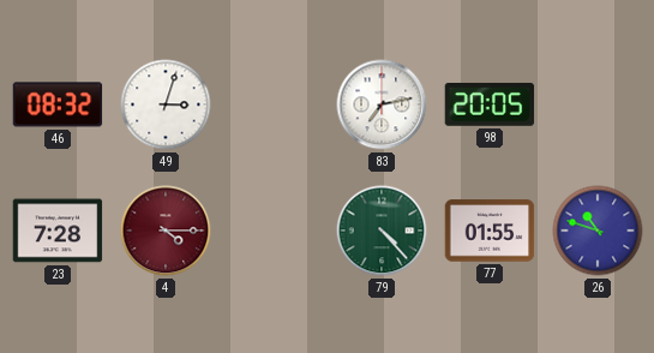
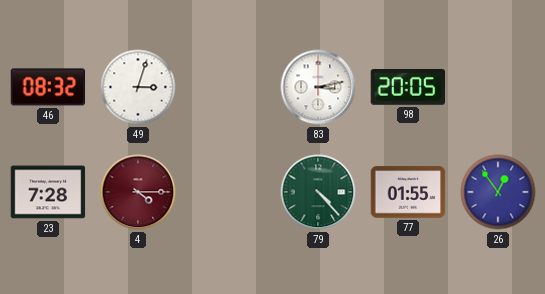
83: 7:13 -> 3:13
26: 10:48 -> 12:54
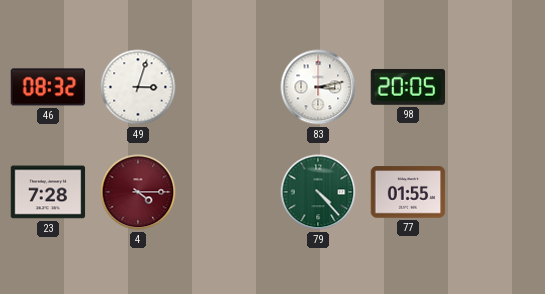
26: 12:54 -> none
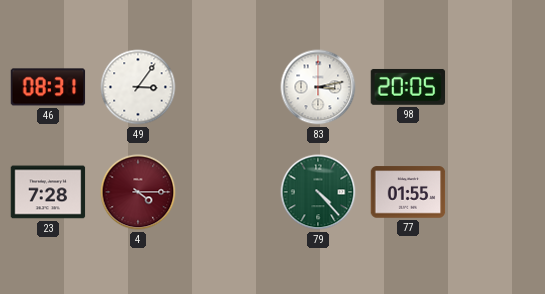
46: 08:32 -> 08:31
49: 3:03 -> 3:06
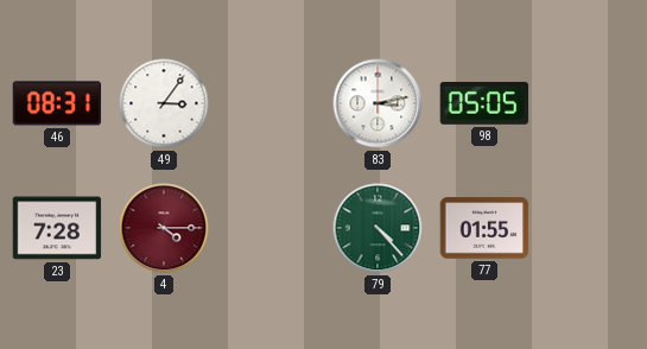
98: 20:05 -> 05:05
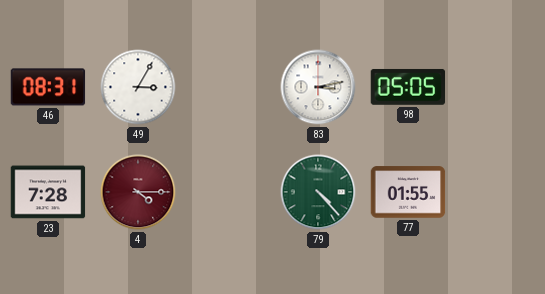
49: 3:06 -> 3:05
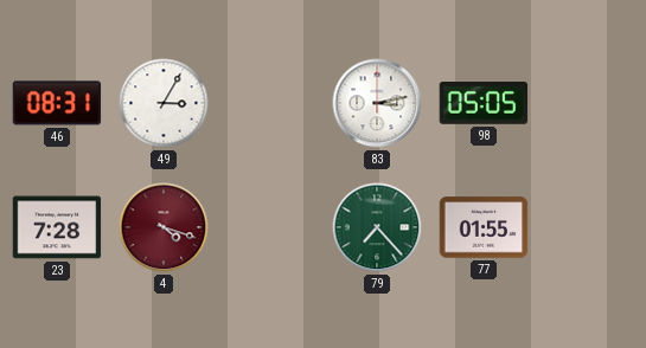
4: 4:15 -> 4:18
79: 4:23 -> 7:23
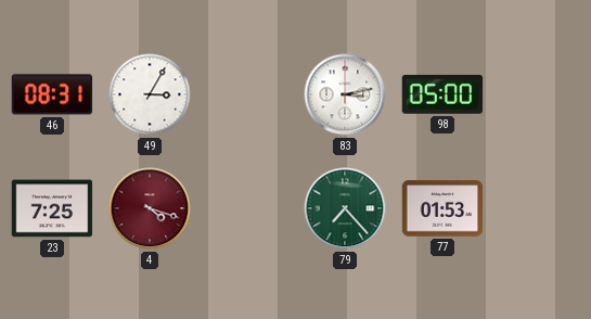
98: 05:05 -> 05:00
23: 7:28 -> 7:25
77: 01:55 -> 01:53
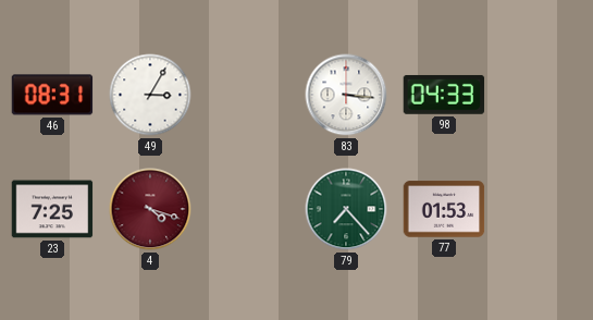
83: 3:13 -> 3:16
98: 05:00 -> 04:33
